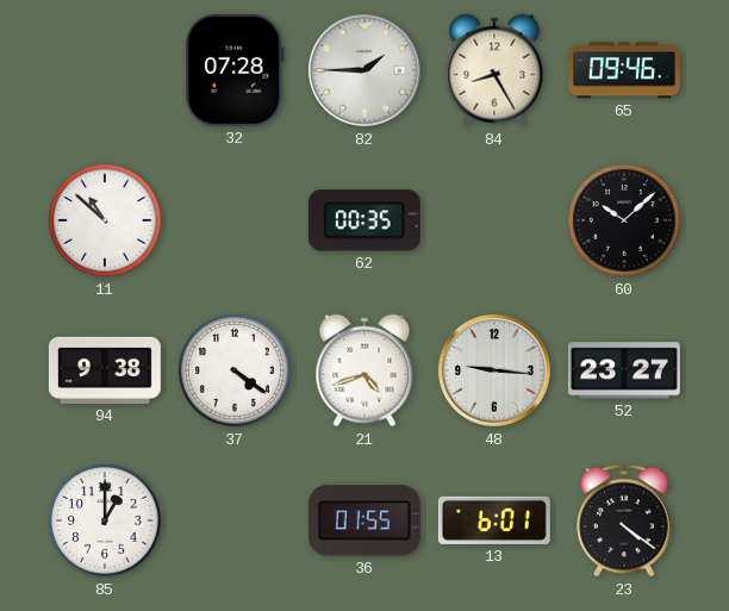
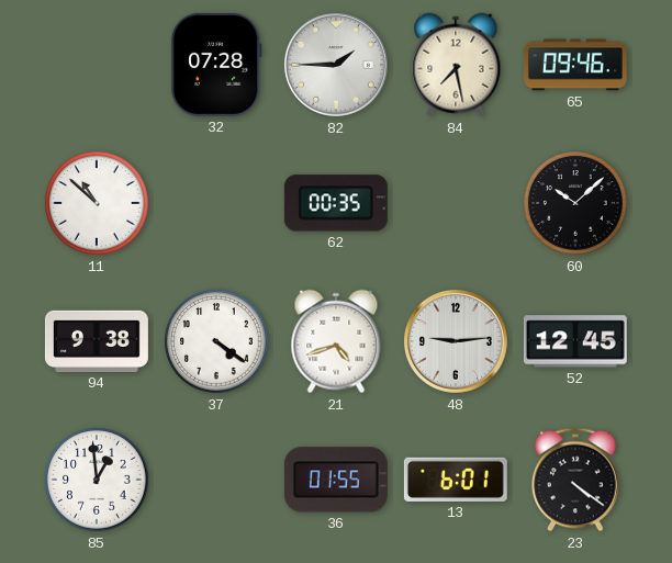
84: 8:25 -> 7:28
48: 9:16 -> 9:14
52: 23:27 -> 12:45
85: 1:00 -> 12:59
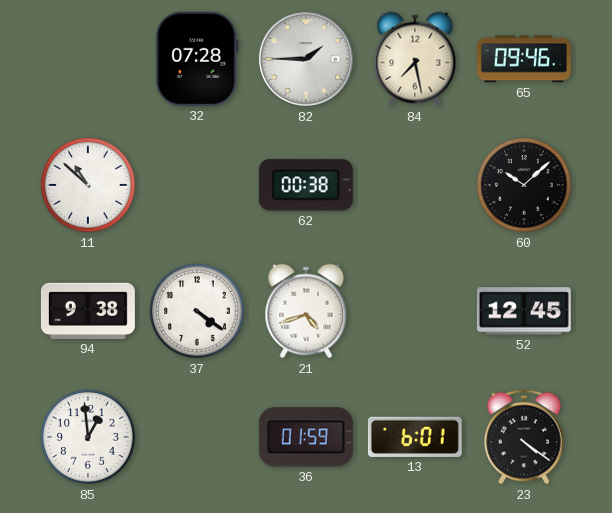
62: 00:35 -> 00:38
48: 9:14 -> none
36: 01:55 -> 01:59
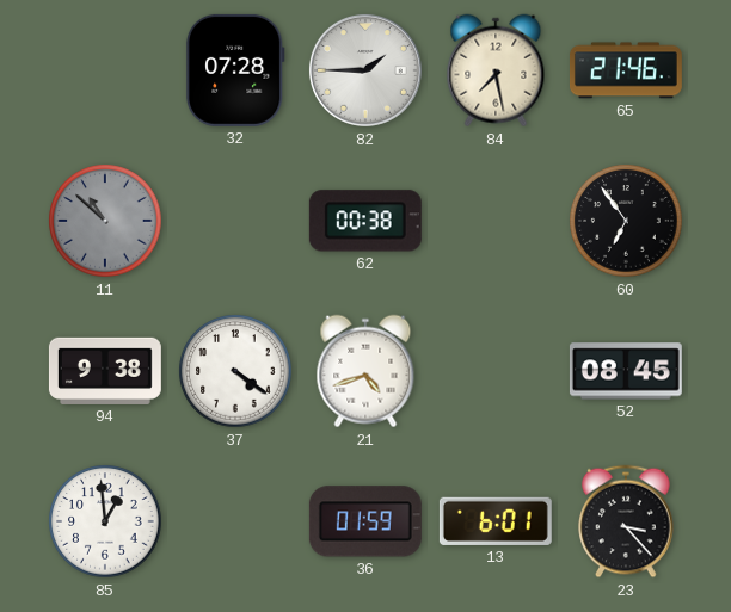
65: 09:46 -> 21:46
11 dial: white -> grey
60: 10:08 -> 6:54
52: 12:45 -> 08:45
23: 4:21 -> 3:23
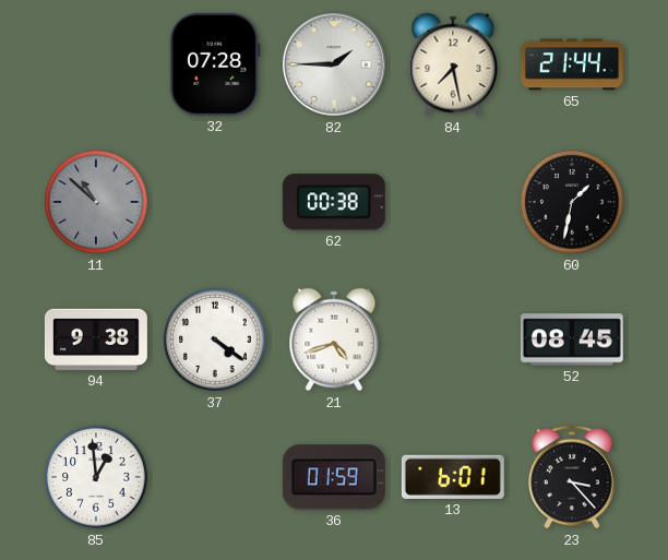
65: 21:46 -> 21:44
60: 6:54 -> 1:32
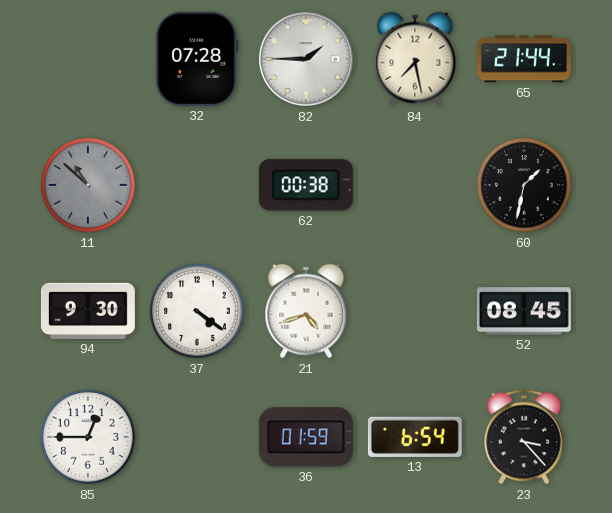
94: 9:38 -> 9:30
85: 12:59 -> 12:45
13: 6:01 -> 6:54
